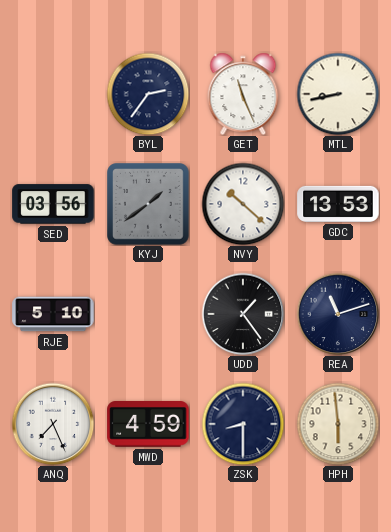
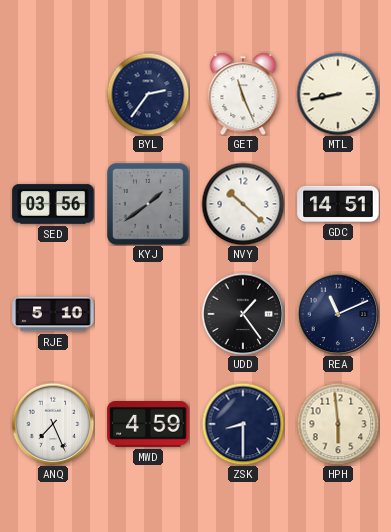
GDC: 13:53 -> 14:51
REA: 11:12 -> 11:11
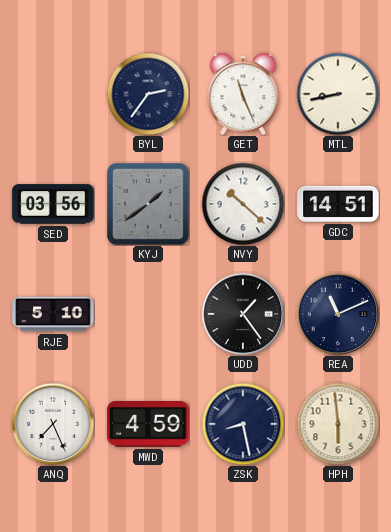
ZSK: 8:30 -> 8:28
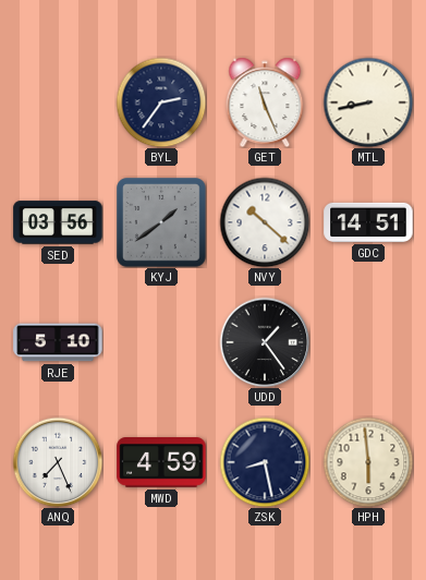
REA: 11:11 -> none
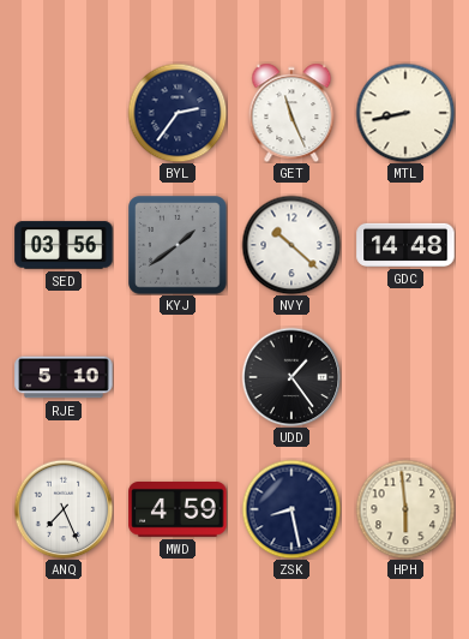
GDC: 14:51 -> 14:48
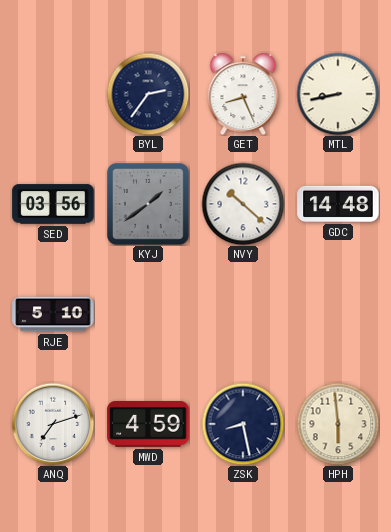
GET: 11:26 -> 8:26
UDD: 1:24 -> none
ANQ: 7:26 -> 7:12
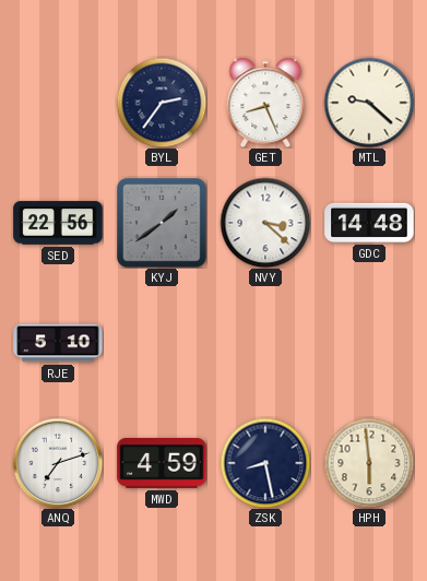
MTL: 8:43 -> 9:22
SED: 03:56 -> 22:56
NVY: 10:22 -> 3:22
